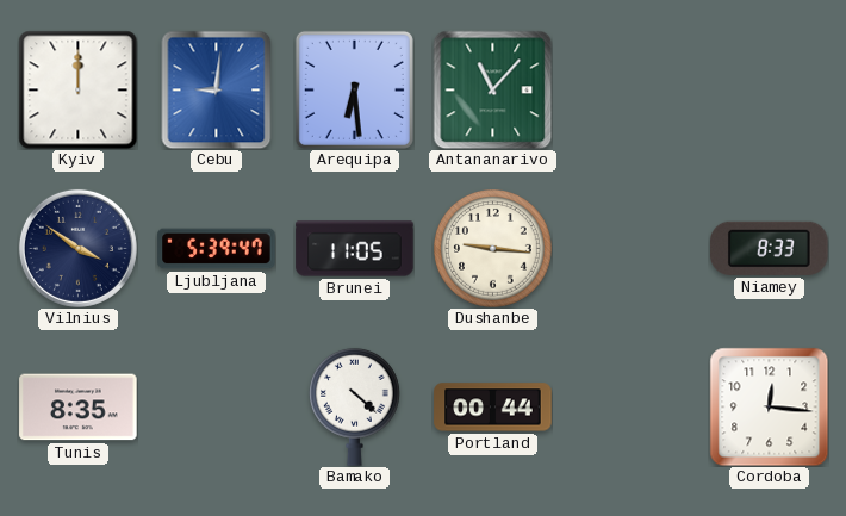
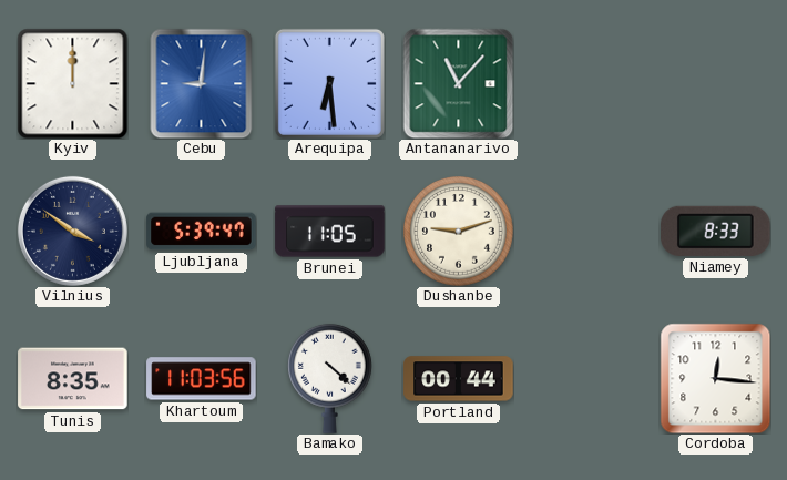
Dushanbe: 9:16 -> 9:12
Khartoum: none -> 11:03
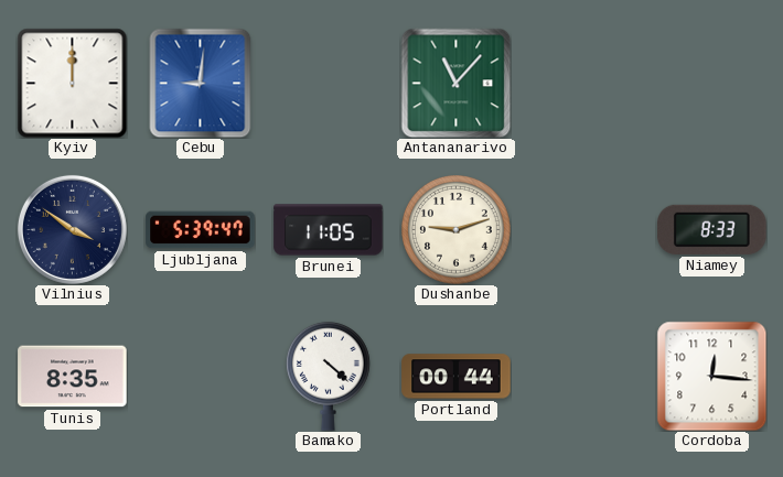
Arequipa: 6:29 -> none
Khartoum: 11:03 -> none
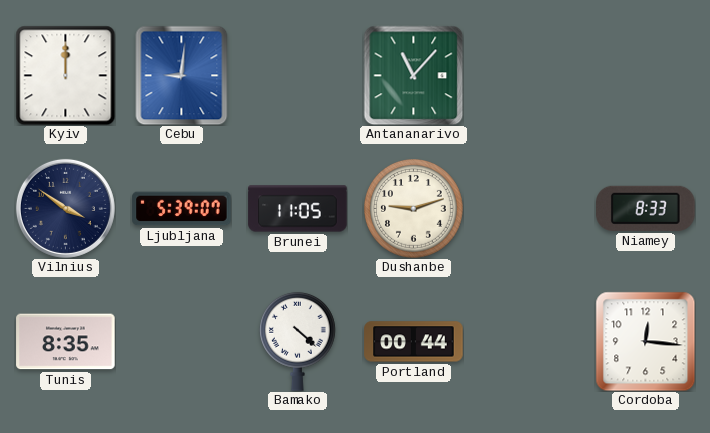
Ljubljana: 5:39:47 -> 5:39:07
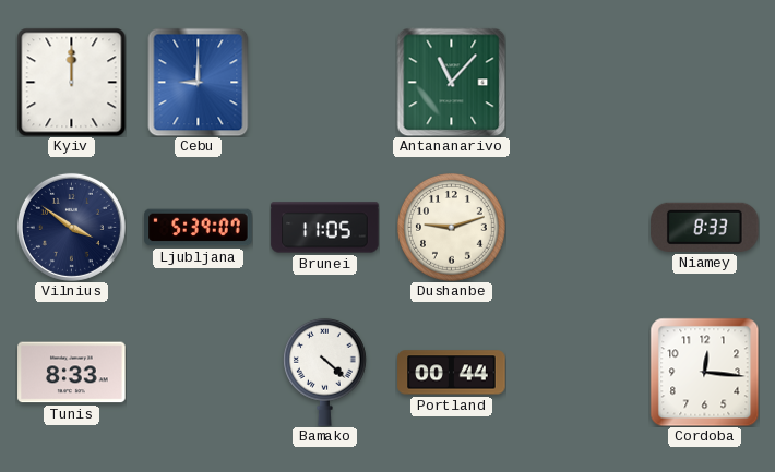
Cebu: 9:01 -> 9:00
Tunis: 8:35 -> 8:33
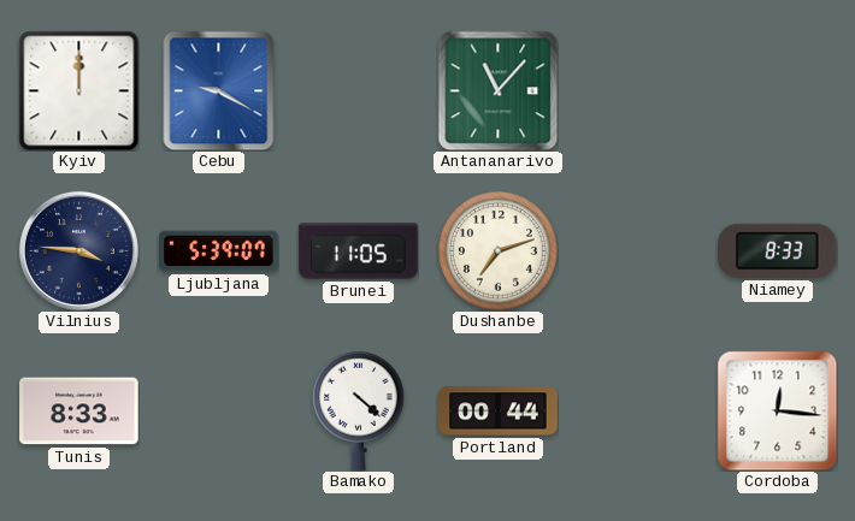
Cebu: 9:00 -> 9:20
Vilnius: 3:51 -> 3:46
Dushanbe: 9:12 -> 7:12
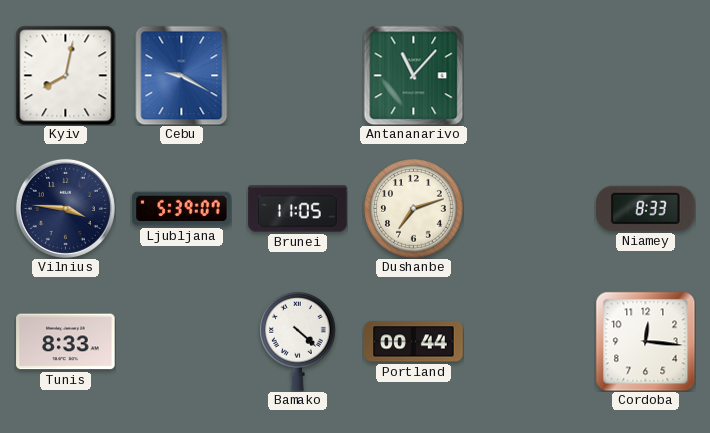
Kyiv: 12:00 -> 8:02
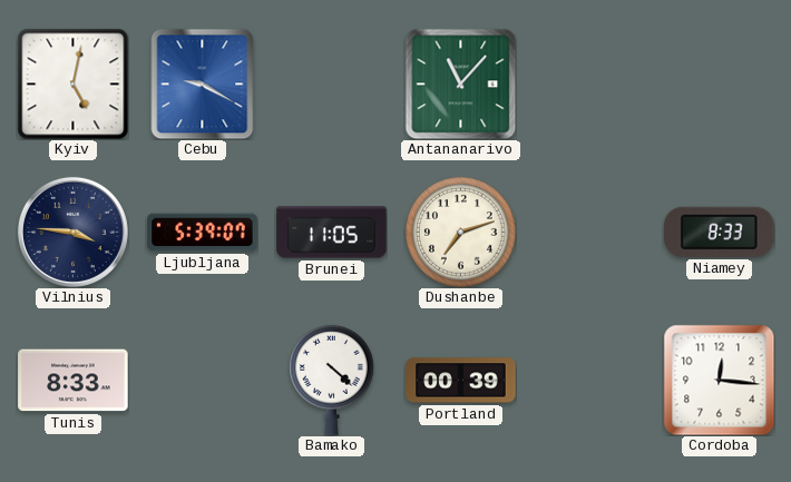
Kyiv: 8:02 -> 5:02
Portland: 00:44 -> 00:39
